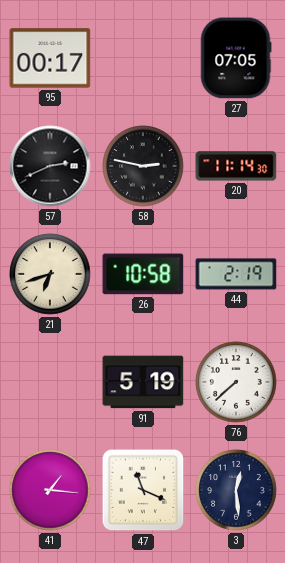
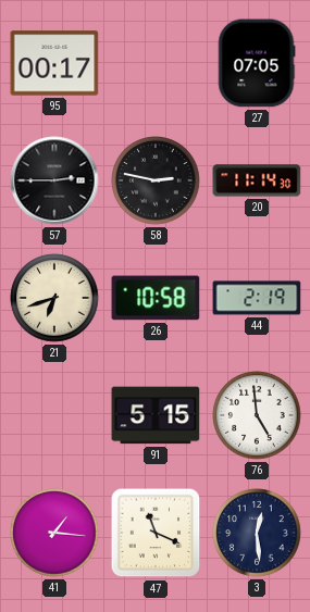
57: 2:41 -> 2:45
91: 5:19 -> 5:15
76: 7:38 -> 4:59
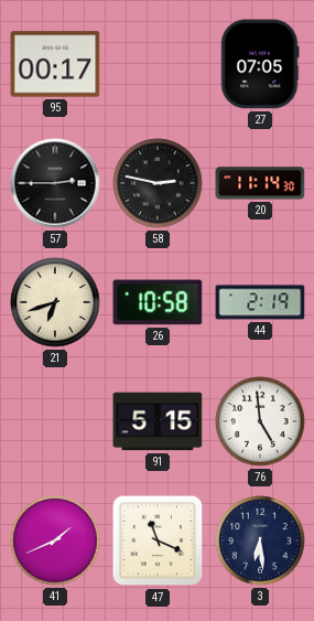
41: 1:16 -> 1:41
3: 12:29 -> 6:29
